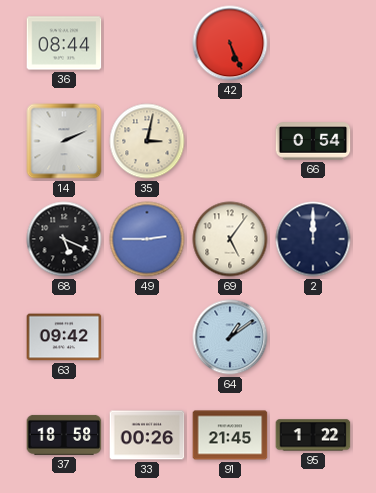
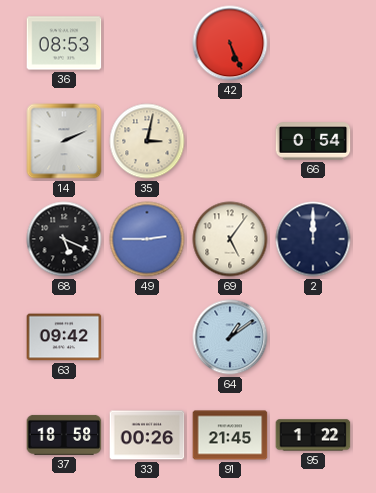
36: 08:44 -> 08:53
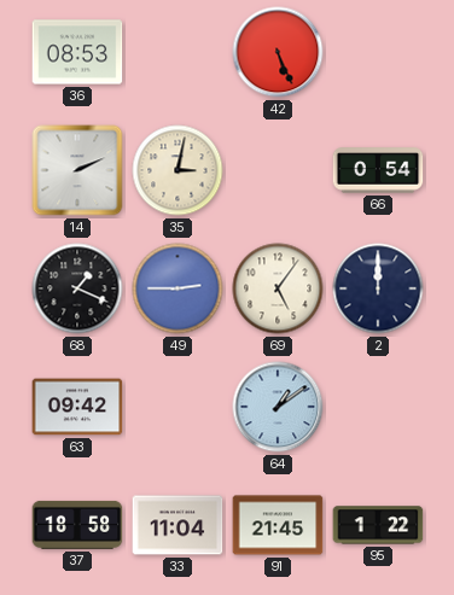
68: 5:19 -> 1:19
33: 00:26 -> 11:04
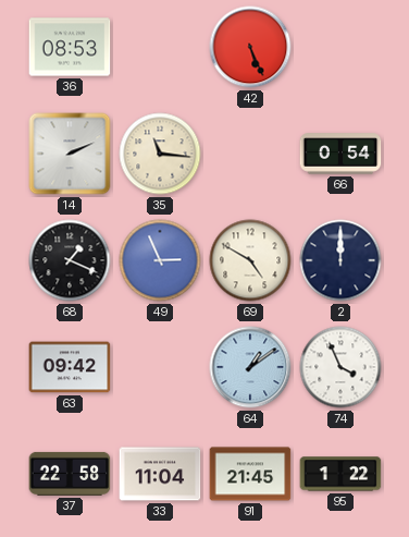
35: 3:02 -> 11:16
49: 2:45 -> 2:56
69: 5:06 -> 4:50
74: none -> 3:56
37: 18:58 -> 22:58
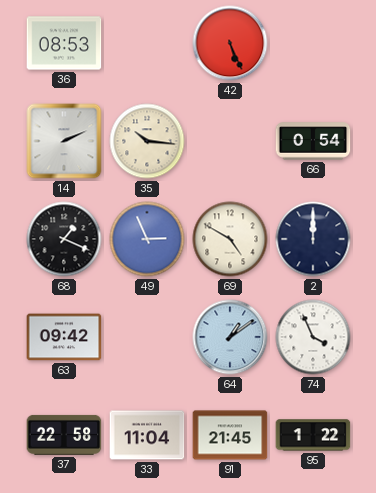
35: 11:16 -> 10:16
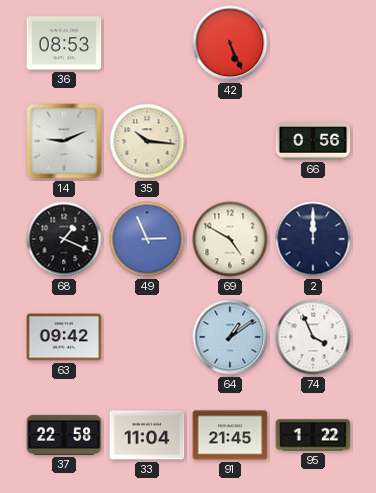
14: 2:11 -> 9:11
66: 0:54 -> 0:56
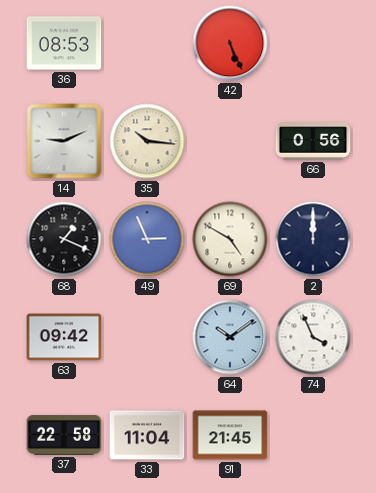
64: 1:09 -> 10:09
95: 1:22 -> none
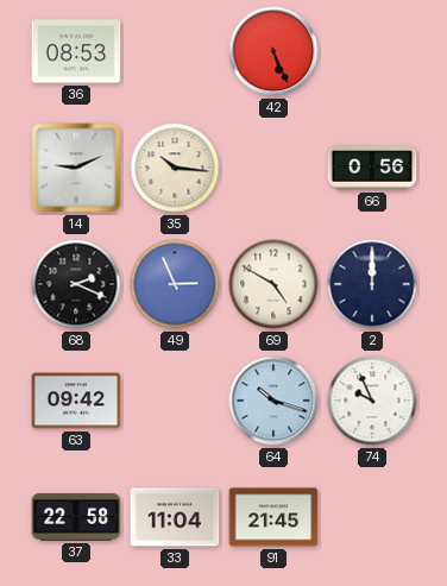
68: 1:19 -> 2:19
64: 10:09 -> 10:18
74: 3:56 -> 9:56
